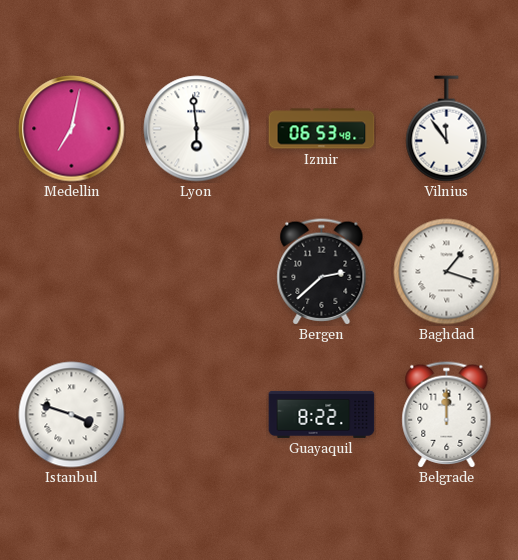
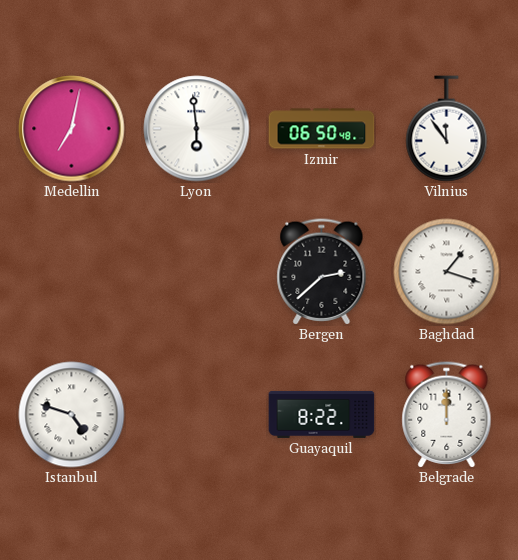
Izmir: 06:53 -> 06:50
Istanbul: 3:48 -> 4:48
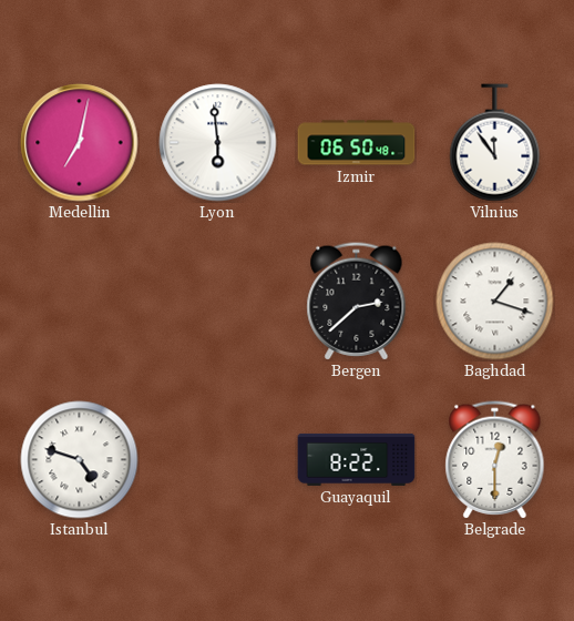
Belgrade: 12:00 -> 12:30
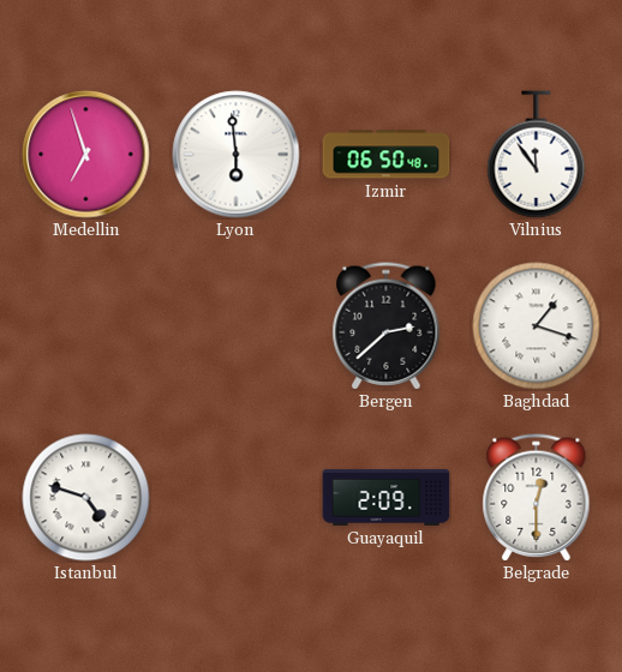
Medellin: 7:02 -> 6:57
Guayaquil: 8:22 -> 2:09
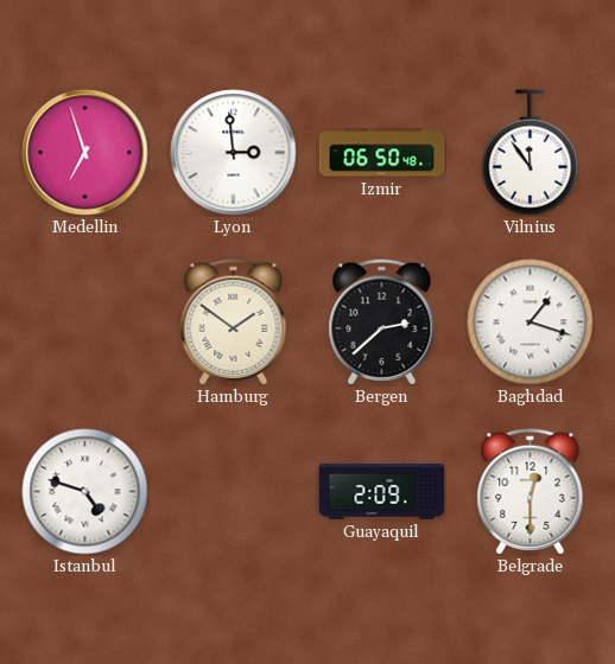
Lyon: 5:59 -> 2:59
Hamburg: none -> 1:51
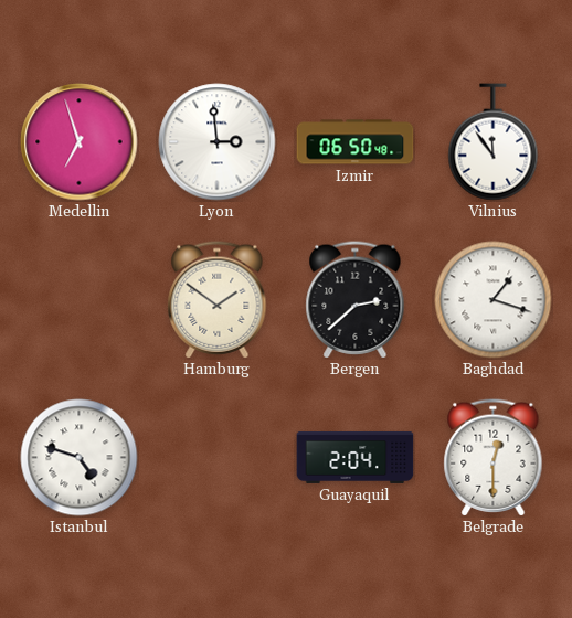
Guayaquil: 2:09 -> 2:04
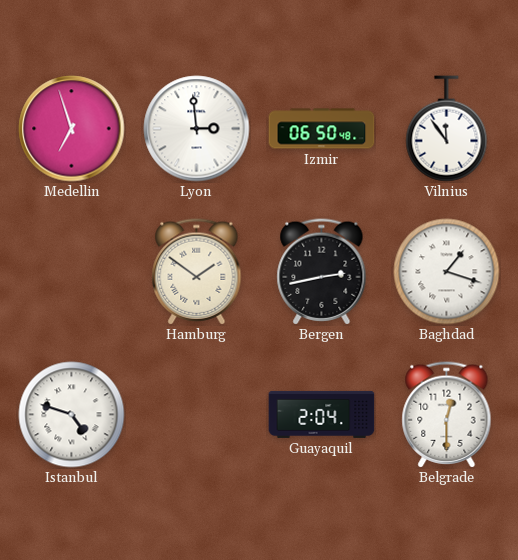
Bergen: 2:38 -> 2:43
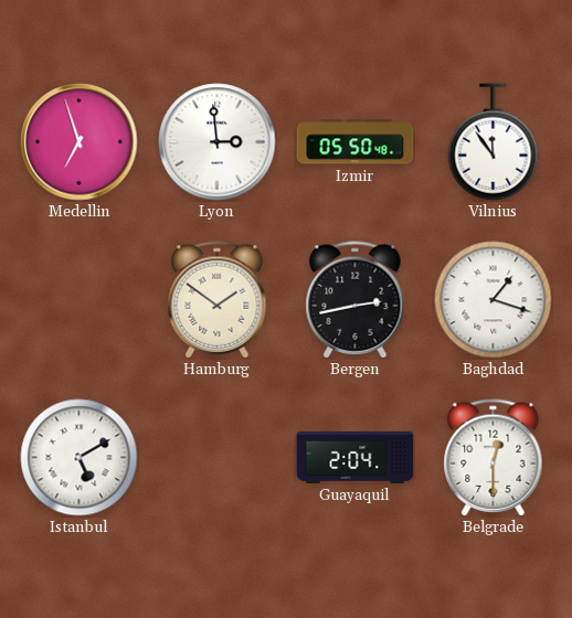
Izmir: 06:50 -> 05:50
Istanbul: 4:48 -> 5:10
